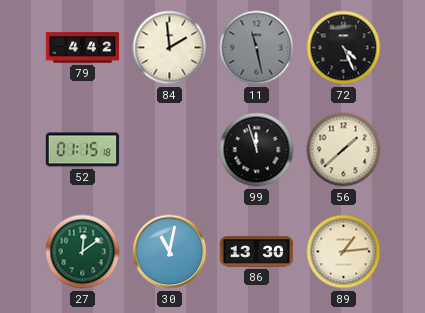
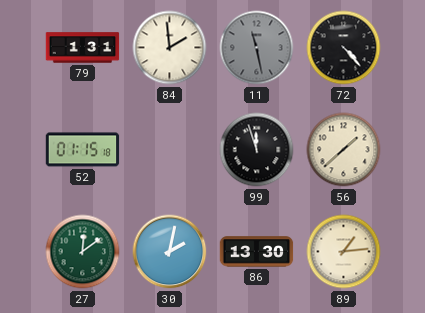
79: 4:42 -> 1:31
72: 4:26 -> 4:23
30: 11:02 -> 2:02
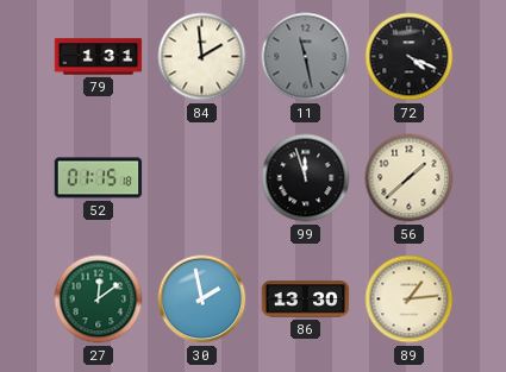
72: 4:23 -> 4:19
30: 2:02 -> 1:58
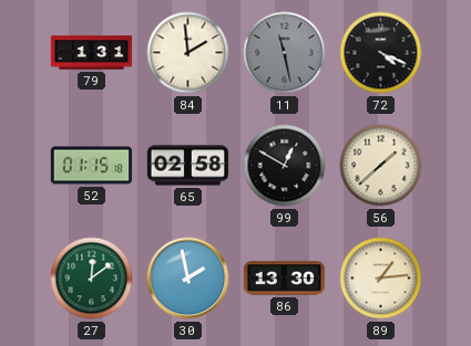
65: none -> 02:58
99: 11:57 -> 12:50
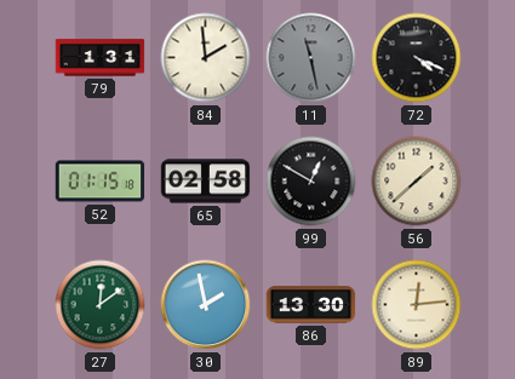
89: 1:14 -> 12:14
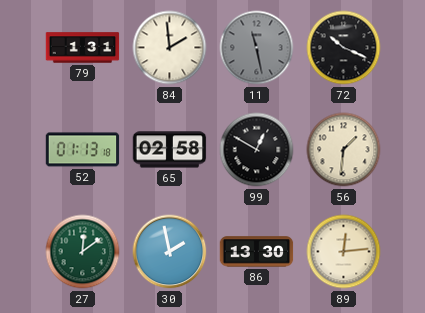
72: 4:19 -> 10:19
52: 01:15 -> 01:13
56: 1:38 -> 1:31
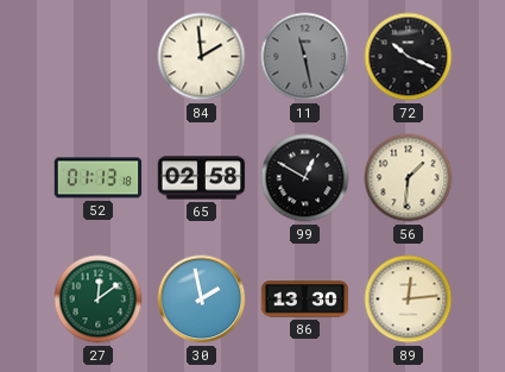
79: 1:31 -> none
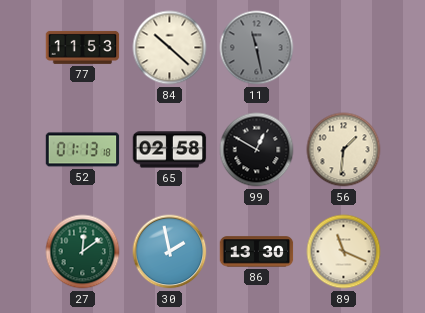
77: none -> 11:53
84: 1:59 -> 10:22
72: 10:19 -> none
89: 12:14 -> 11:19
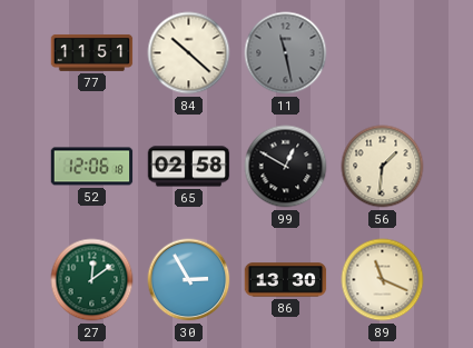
77: 11:53 -> 11:51
52: 01:13 -> 12:06
30: 1:58 -> 2:55
